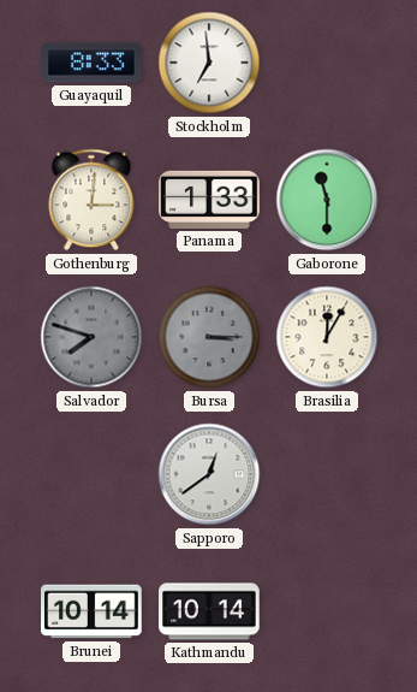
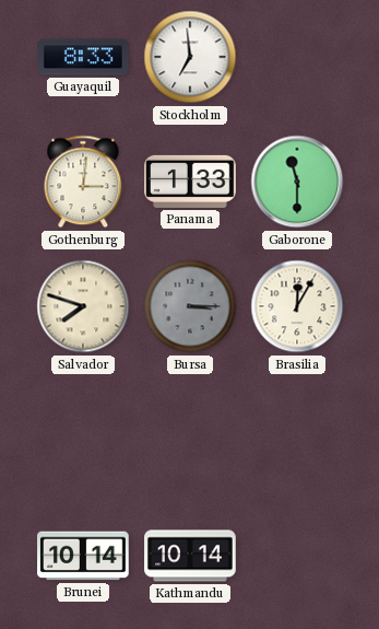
Salvador dial: grey -> cream
Sapporo: 12:39 -> none
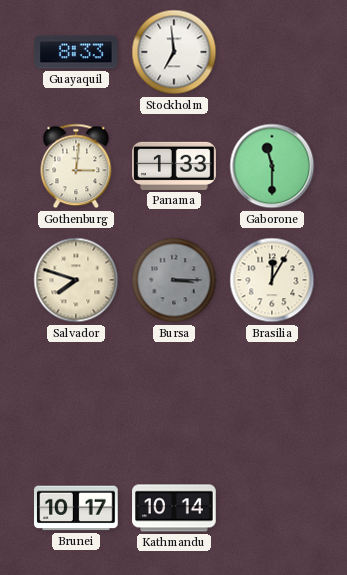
Brunei: 10:14 -> 10:17
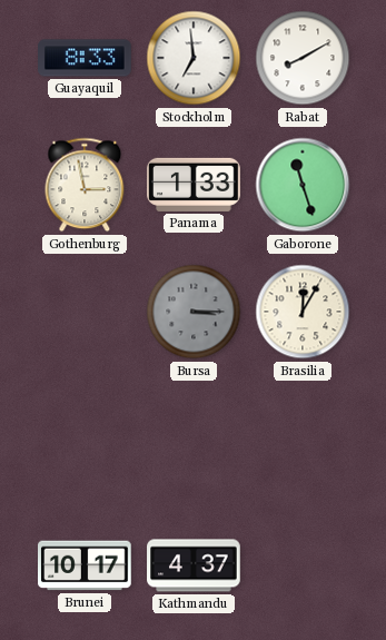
Rabat: none -> 8:10
Gothenburg: 3:01 -> 2:58
Gaborone: 11:30 -> 11:27
Salvador: 7:48 -> none
Kathmandu: 10:14 -> 4:37
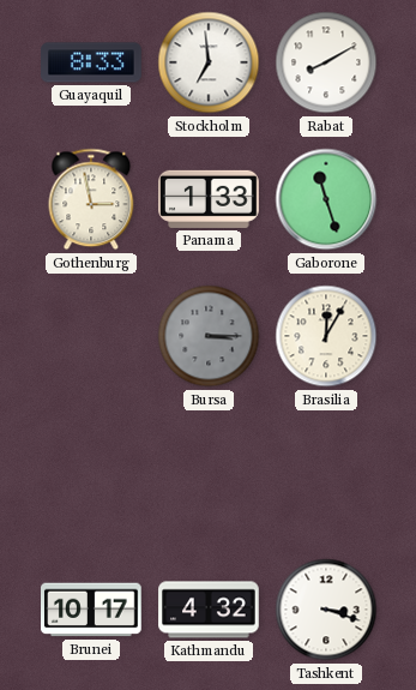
Kathmandu: 4:37 -> 4:32
Tashkent: none -> 3:18
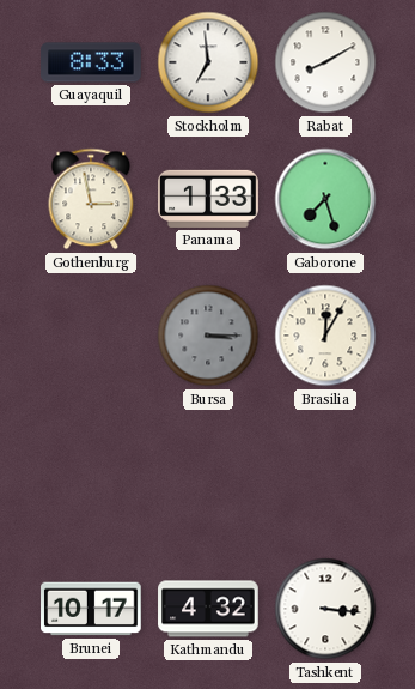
Gaborone: 11:27 -> 7:27
Tashkent: 3:18 -> 3:16
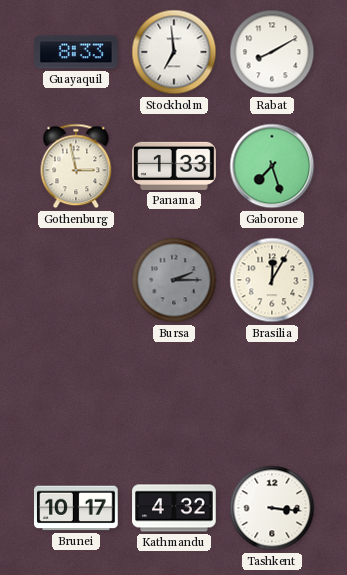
Bursa: 3:15 -> 2:15
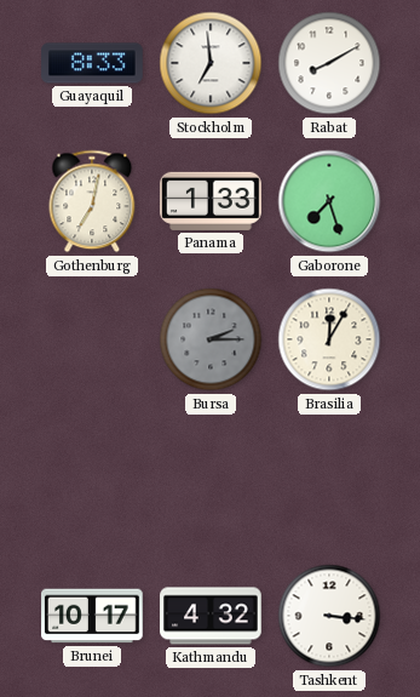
Gothenburg: 2:58 -> 7:02
